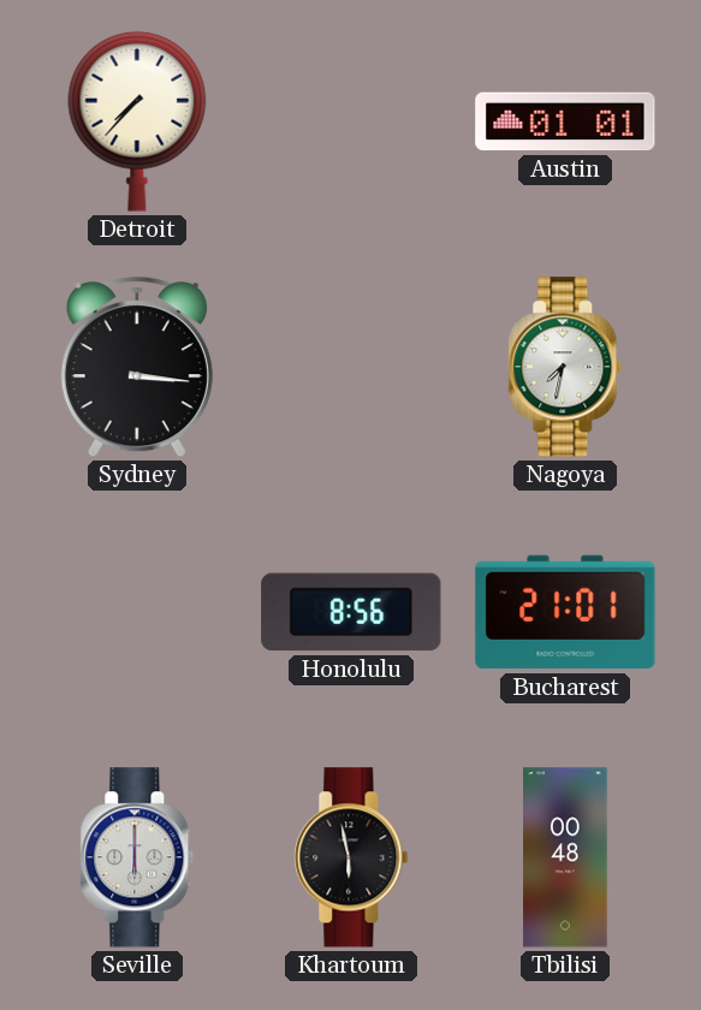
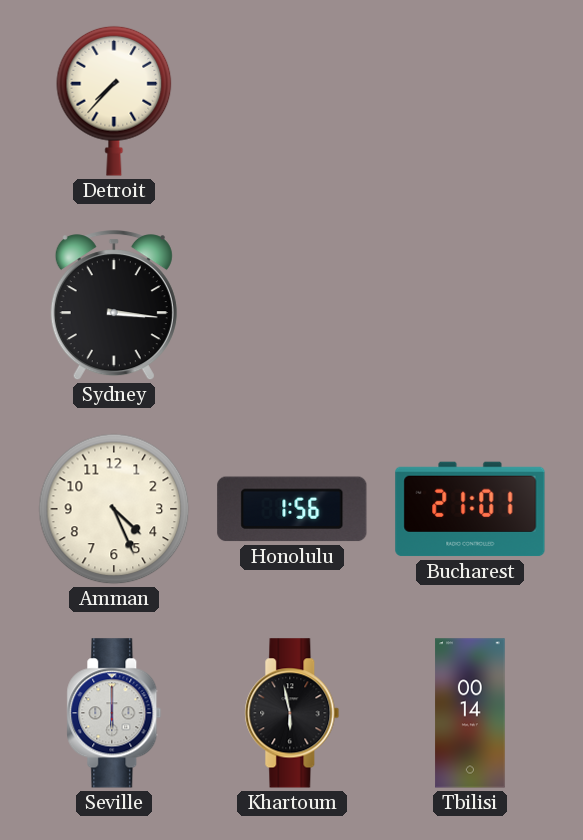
Austin: 01:01 -> none
Nagoya: 7:32 -> none
Amman: none -> 4:26
Honolulu: 8:56 -> 1:56
Tbilisi: 00:48 -> 00:14
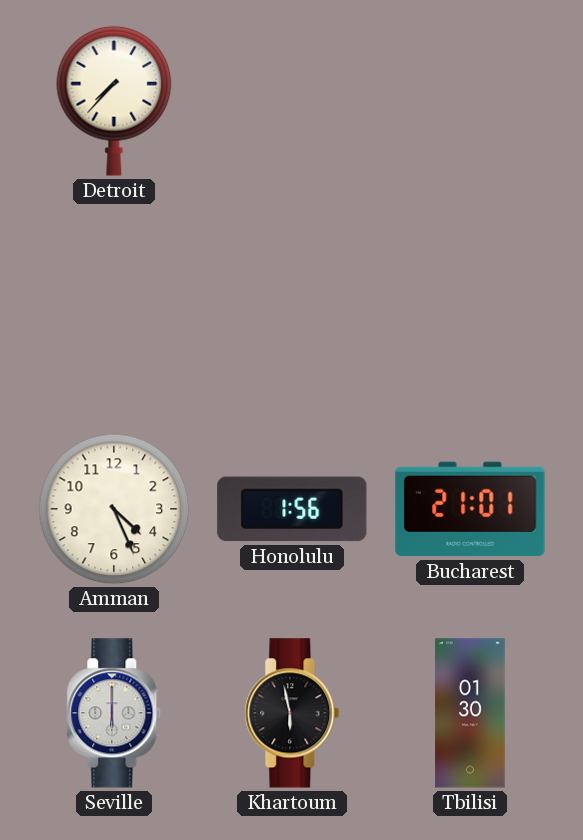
Sydney: 3:16 -> none
Tbilisi: 00:14 -> 01:30
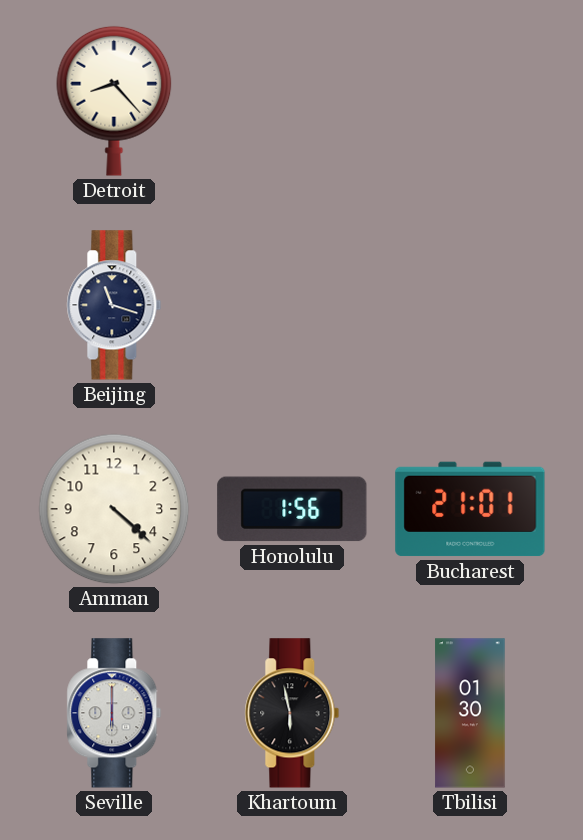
Detroit: 7:37 -> 8:23
Beijing: none -> 11:18
Amman: 4:26 -> 4:22
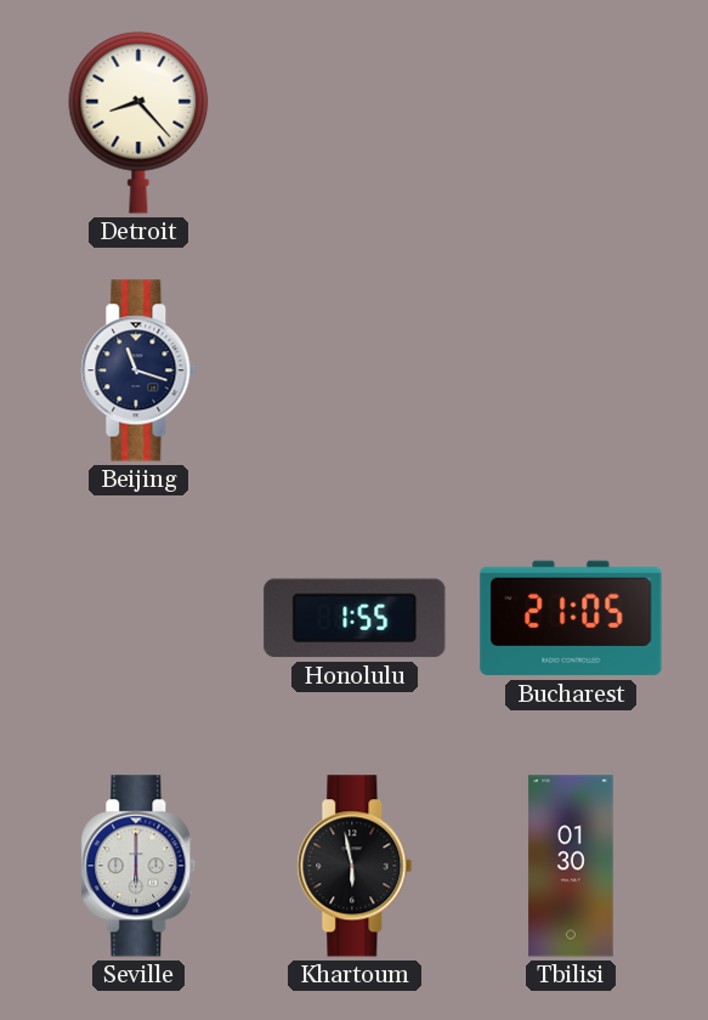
Amman: 4:22 -> none
Honolulu: 1:56 -> 1:55
Bucharest: 21:01 -> 21:05
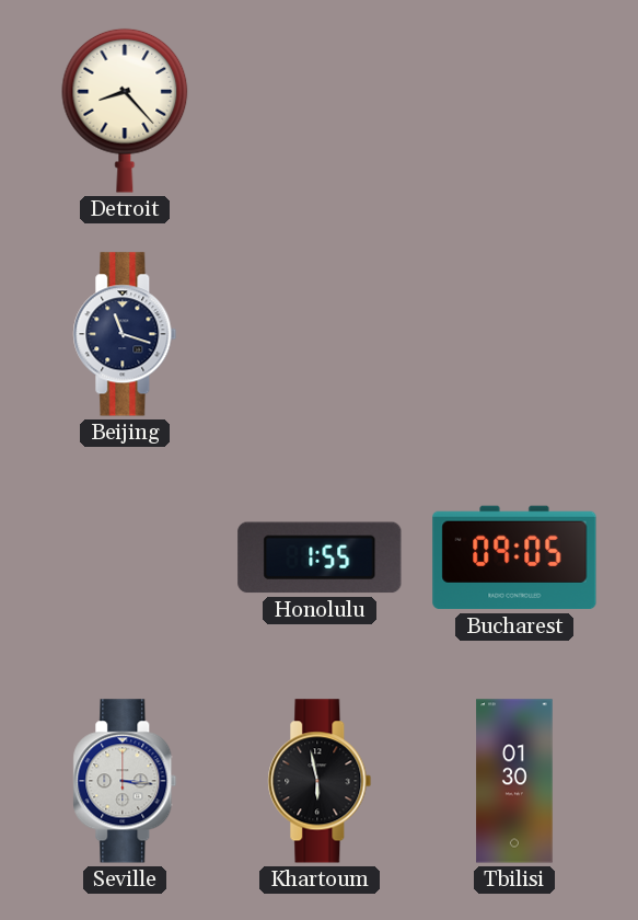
Bucharest: 21:05 -> 09:05
Seville: 6:00 -> 3:16
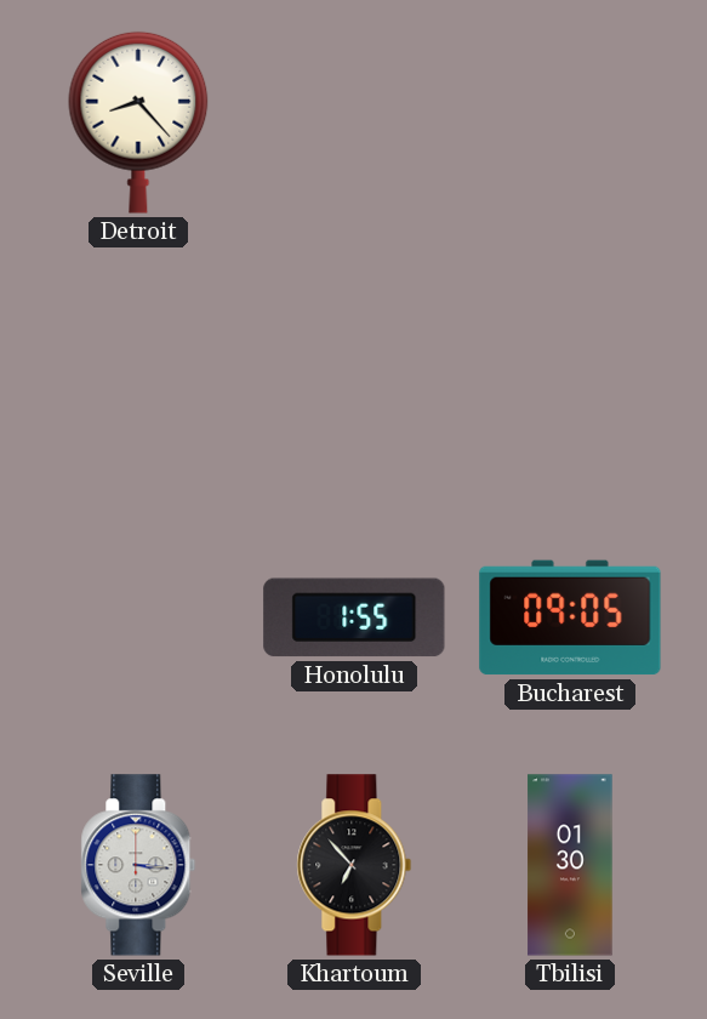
Beijing: 11:18 -> none
Khartoum: 5:58 -> 6:53
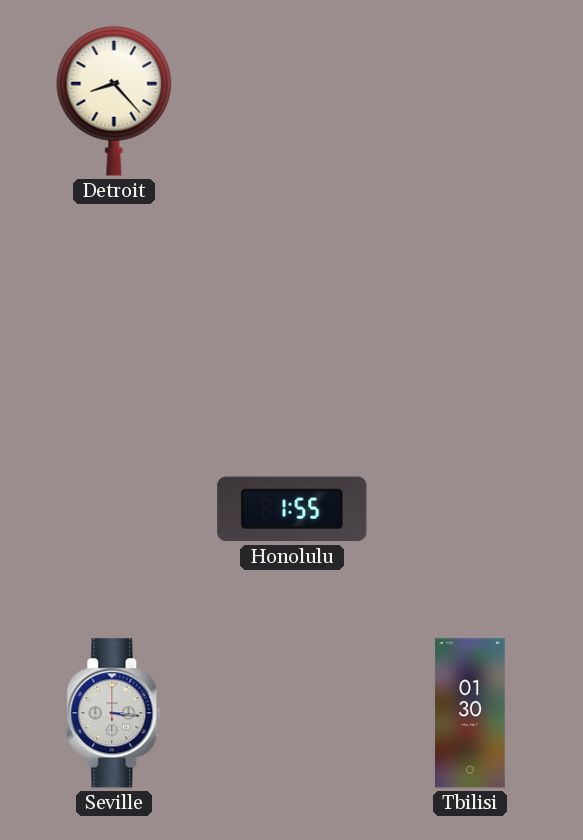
Bucharest: 09:05 -> none
Khartoum: 6:53 -> none
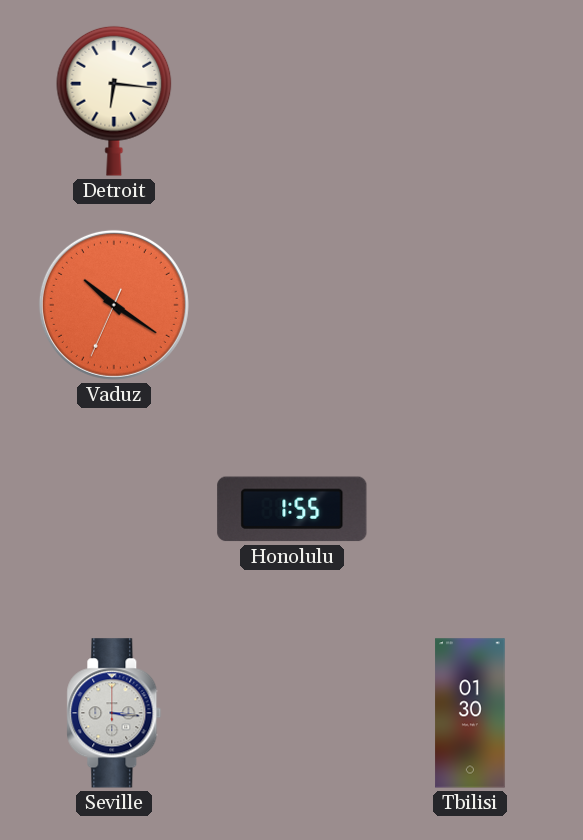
Detroit: 8:23 -> 6:16
Vaduz: none -> 10:20
